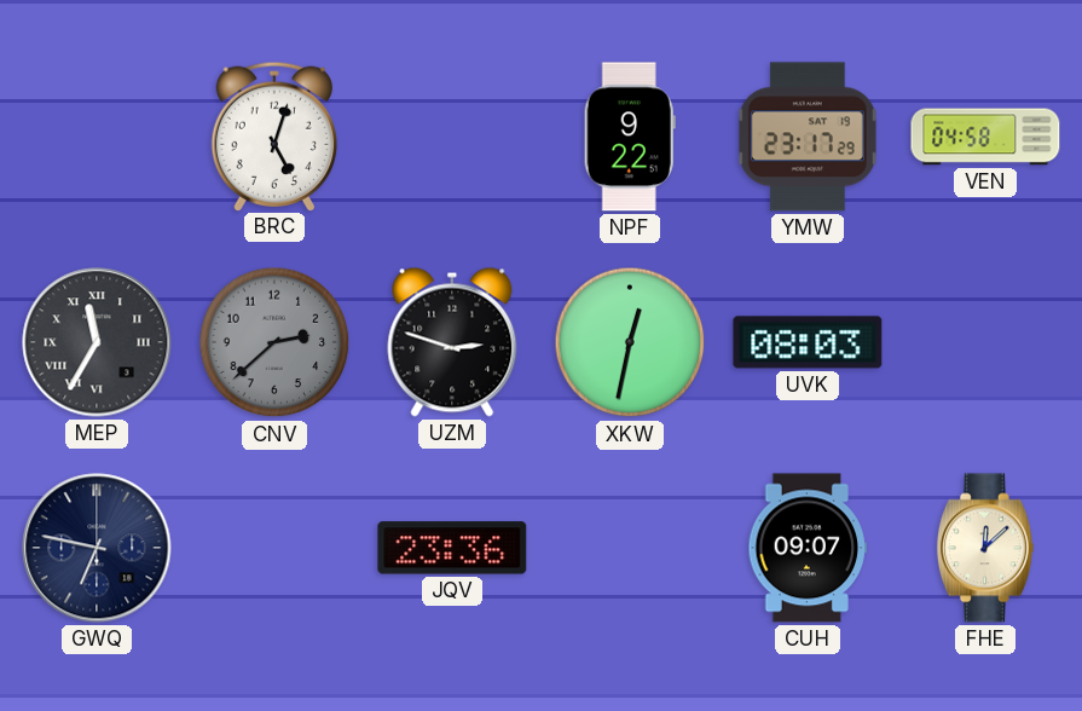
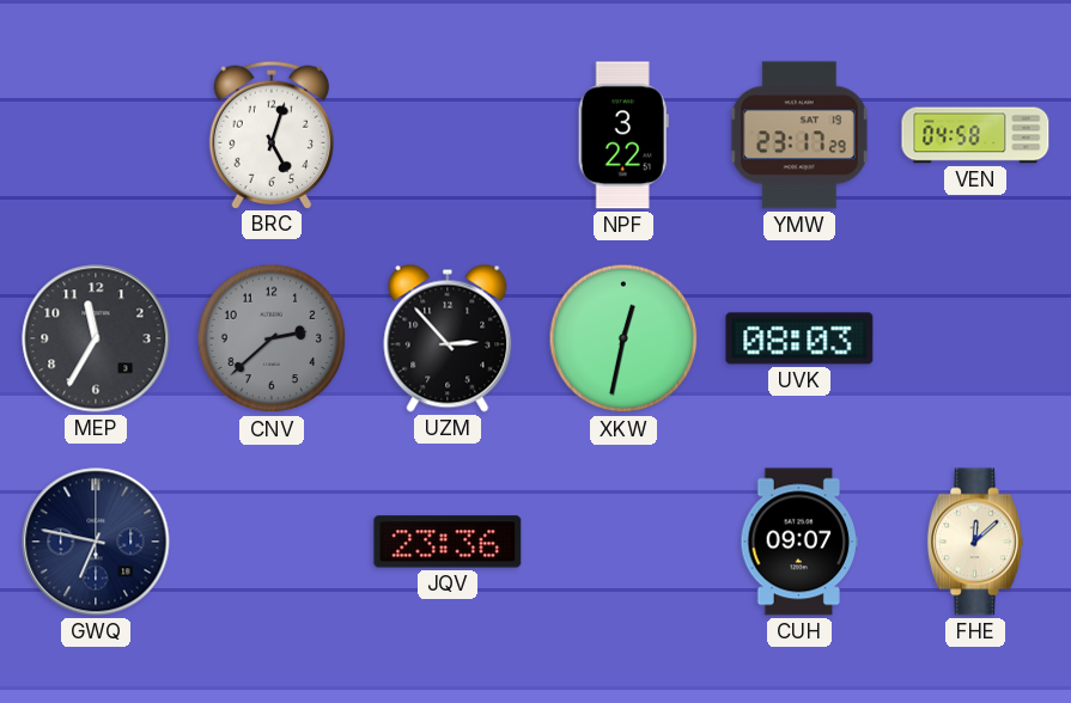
NPF: 9:22 -> 3:22
MEP numerals: Roman -> Arabic
UZM: 2:48 -> 2:53
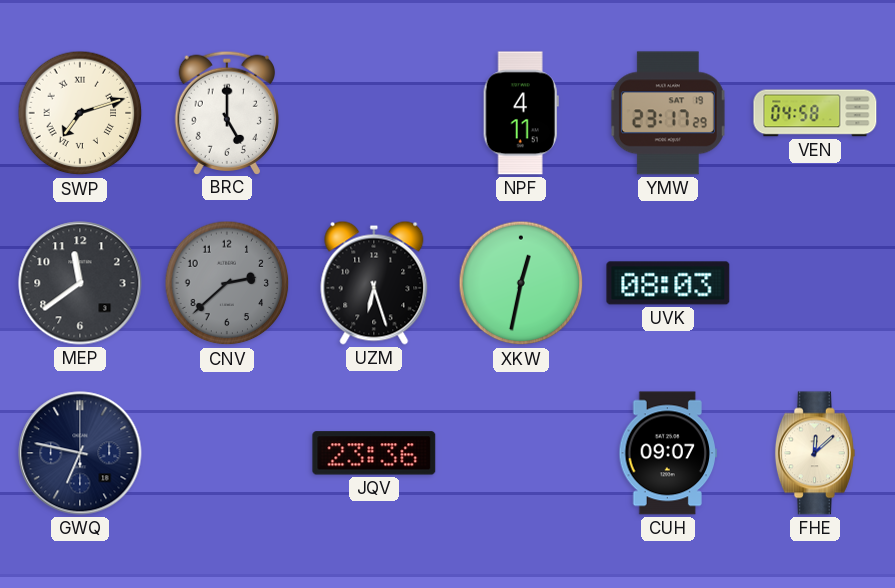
SWP: none -> 7:12
BRC: 5:03 -> 5:00
NPF: 3:22 -> 4:11
MEP: 11:35 -> 11:39
UZM: 2:53 -> 6:27
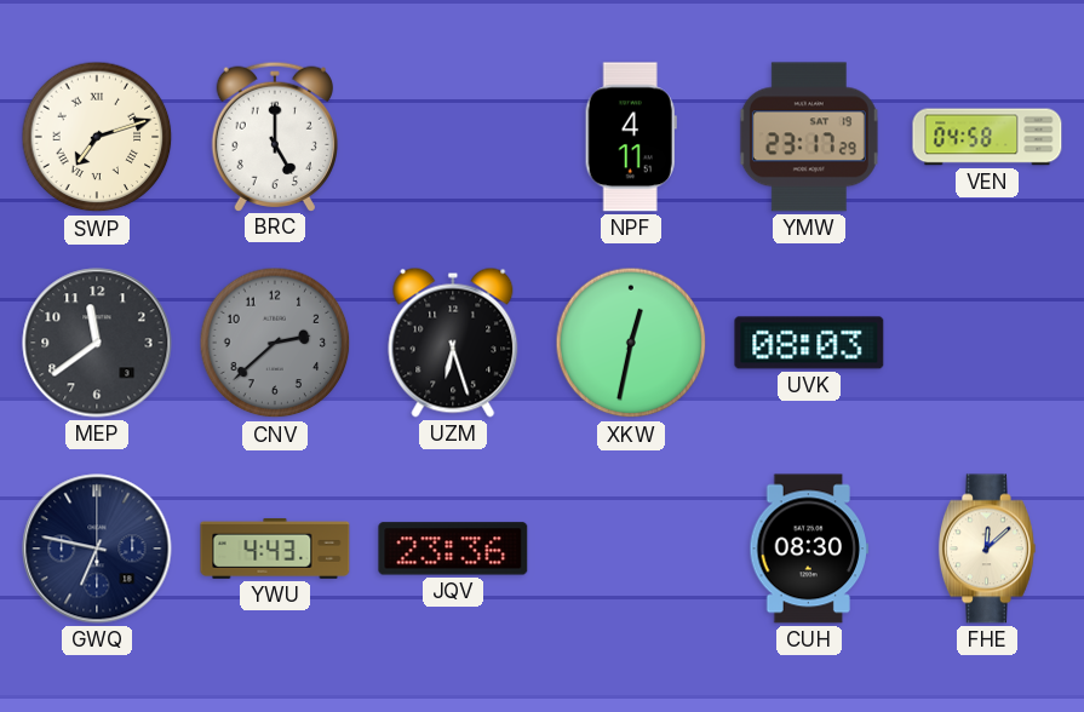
YWU: none -> 4:43
CUH: 09:07 -> 08:30
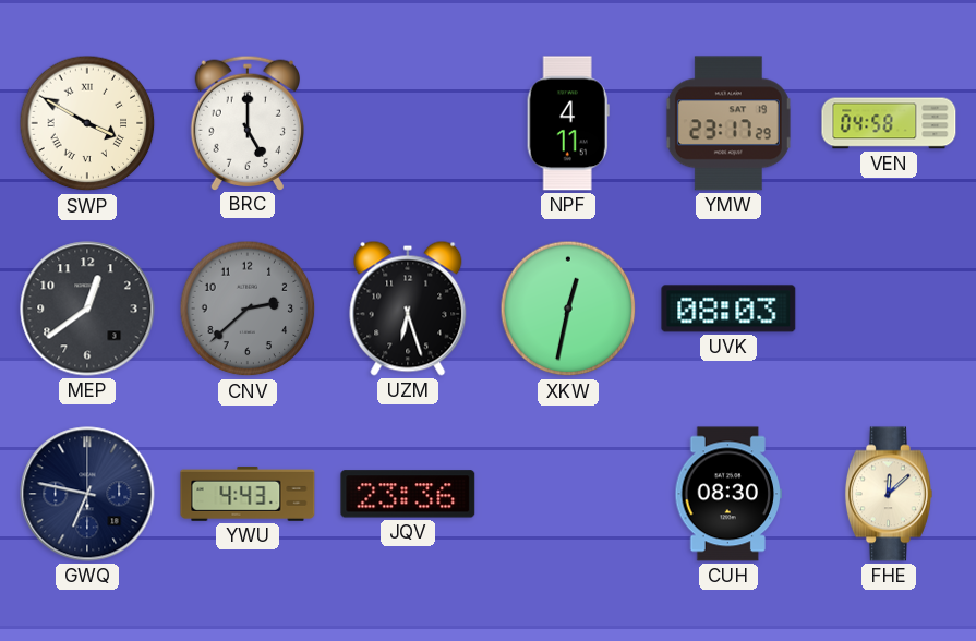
SWP: 7:12 -> 3:50
MEP: 11:39 -> 12:39
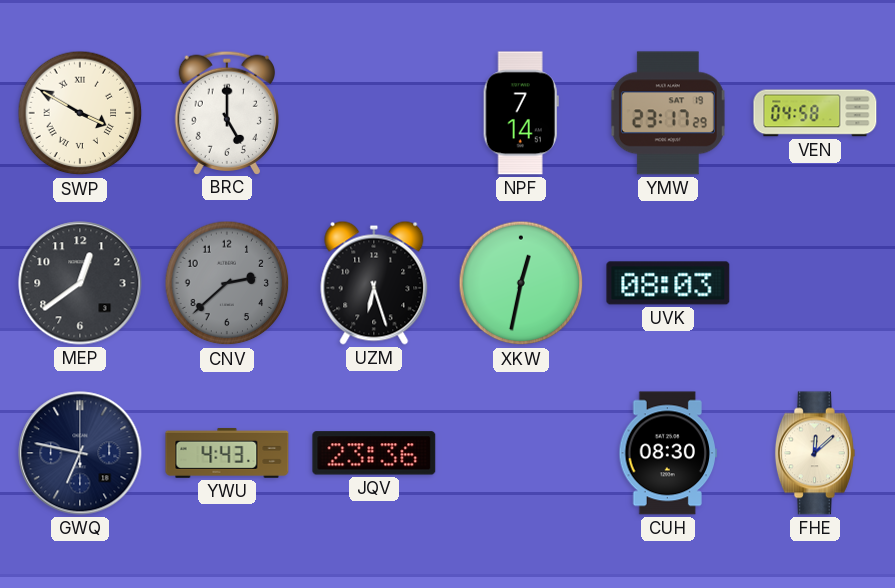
NPF: 4:11 -> 7:14
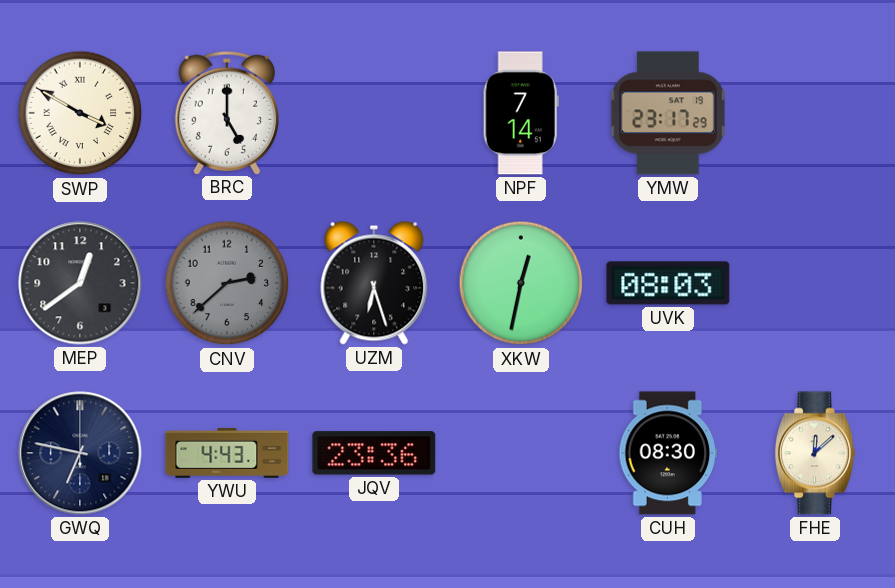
VEN: 04:58 -> none
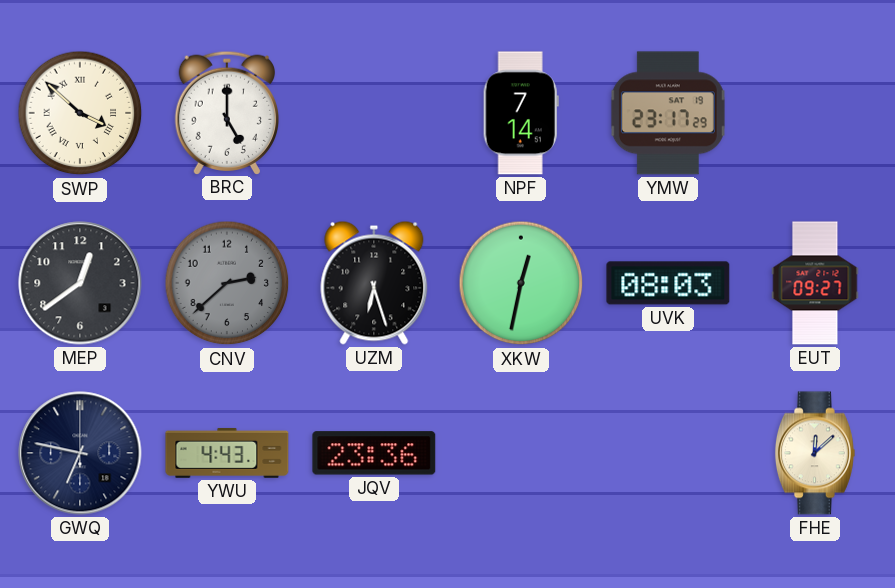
SWP: 3:50 -> 3:52
EUT: none -> 09:27
CUH: 08:30 -> none
